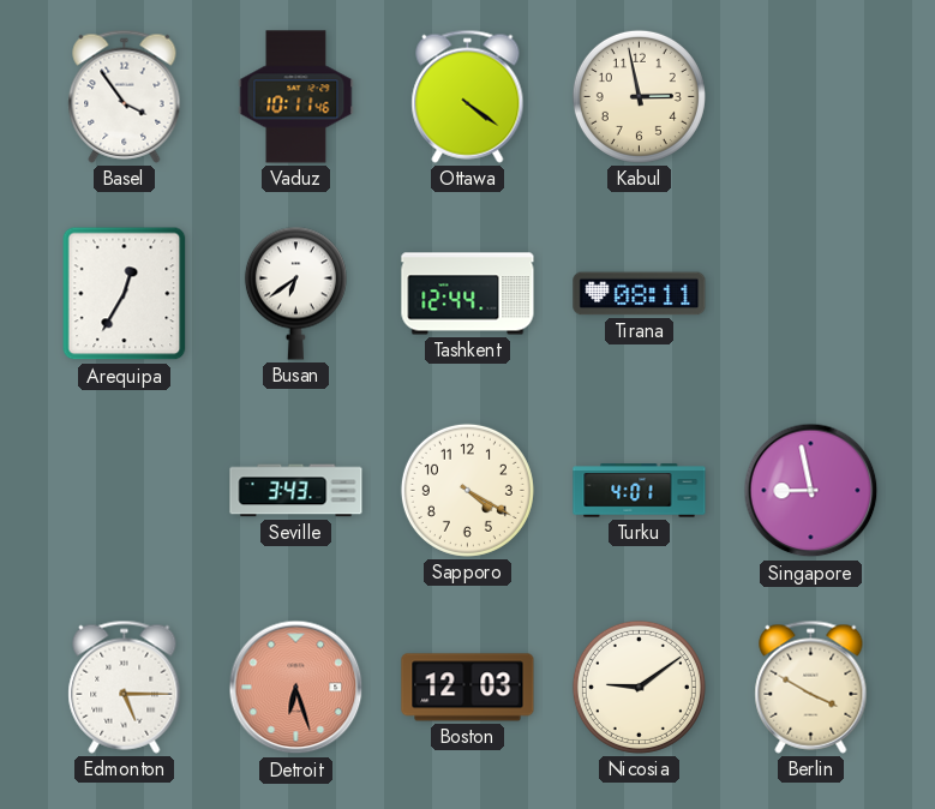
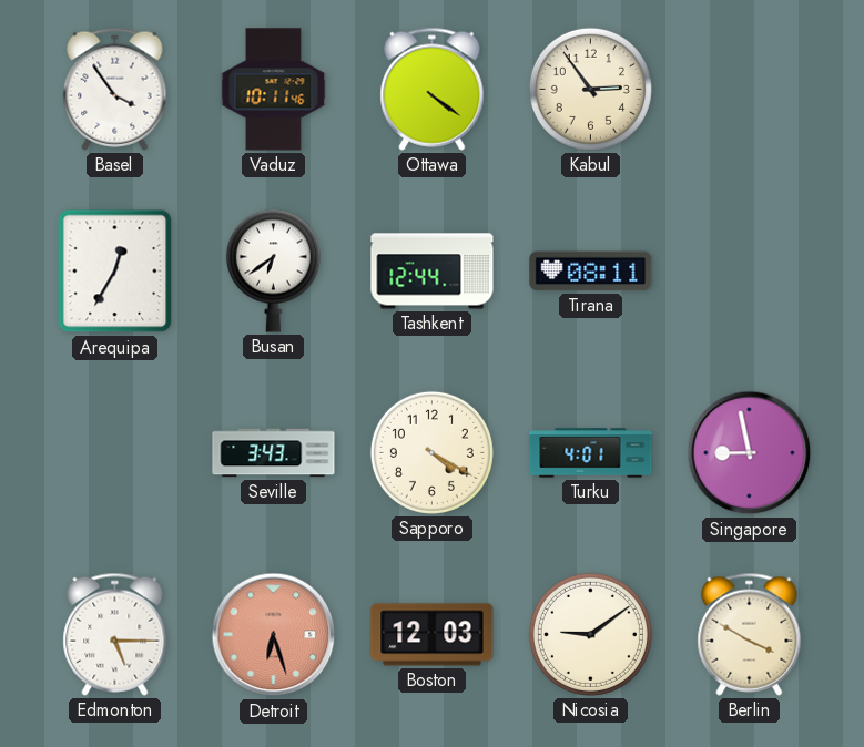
Kabul: 2:58 -> 2:54
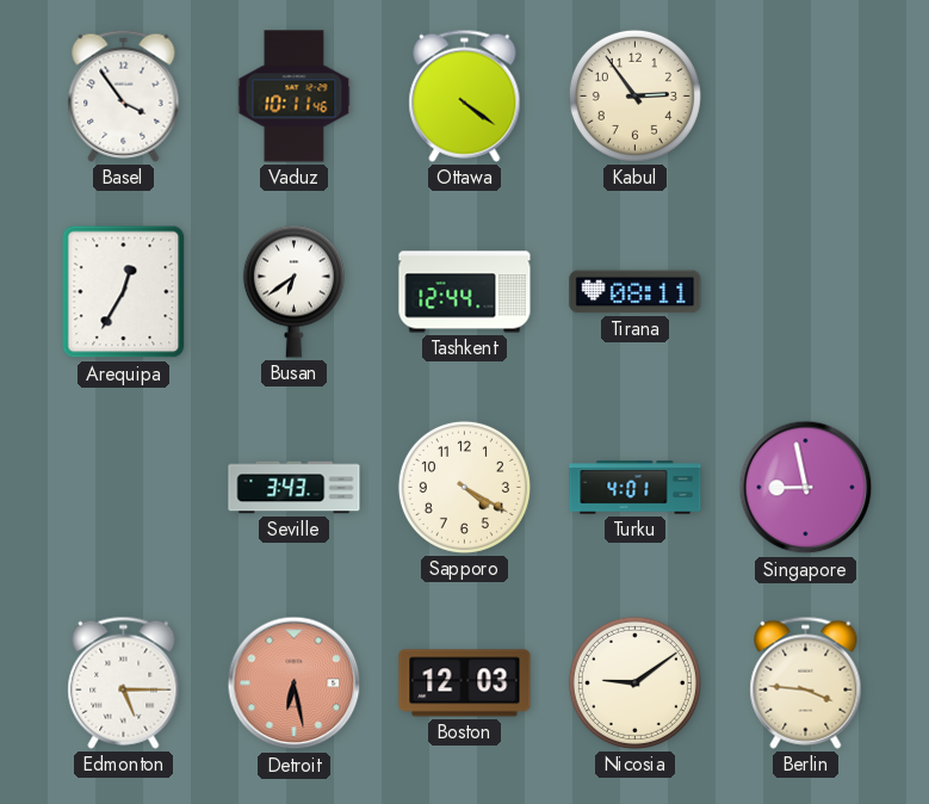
Detroit: 6:27 -> 6:28
Berlin: 3:50 -> 3:46
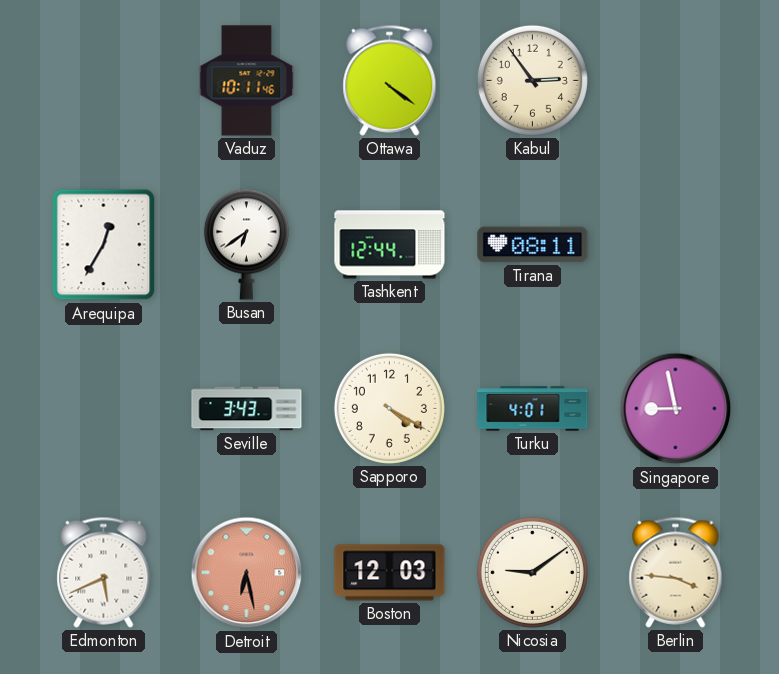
Basel: 3:54 -> none
Edmonton: 5:15 -> 5:41
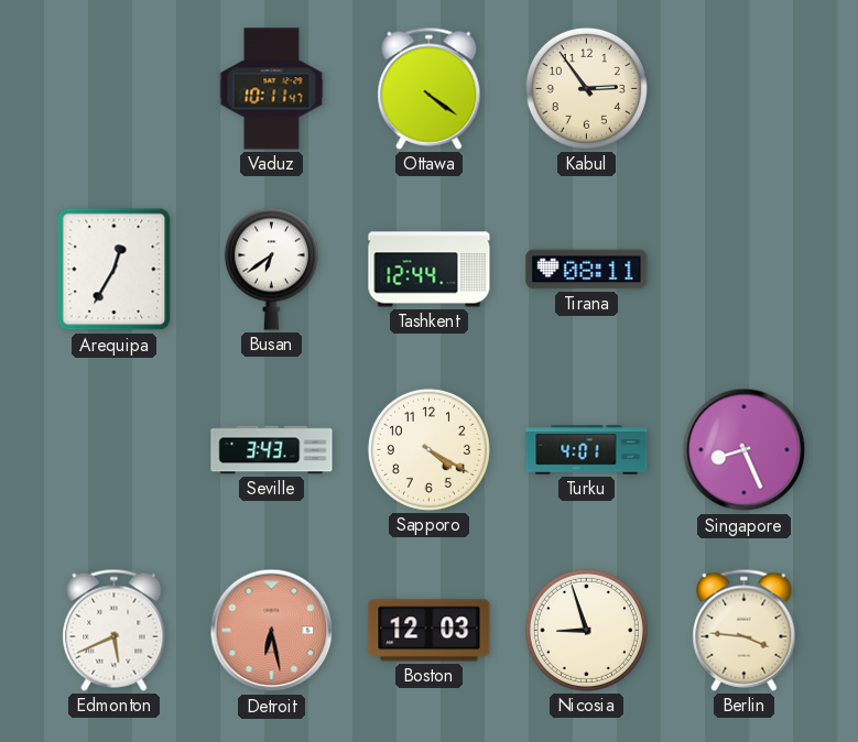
Vaduz: 10:11:46 -> 10:11:47
Singapore: 8:58 -> 8:26
Nicosia: 9:09 -> 8:57
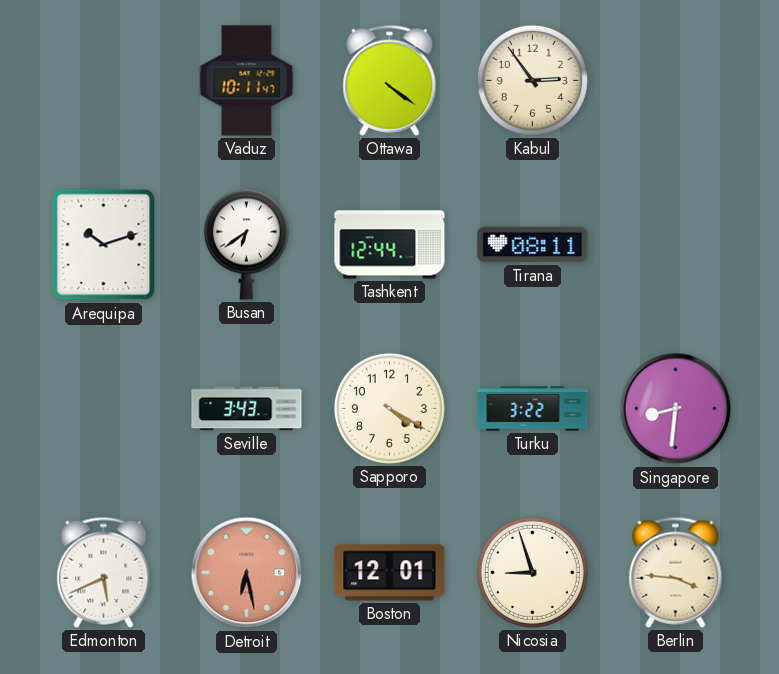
Arequipa: 12:35 -> 10:12
Turku: 4:01 -> 3:22
Singapore: 8:26 -> 8:31
Boston: 12:03 -> 12:01
